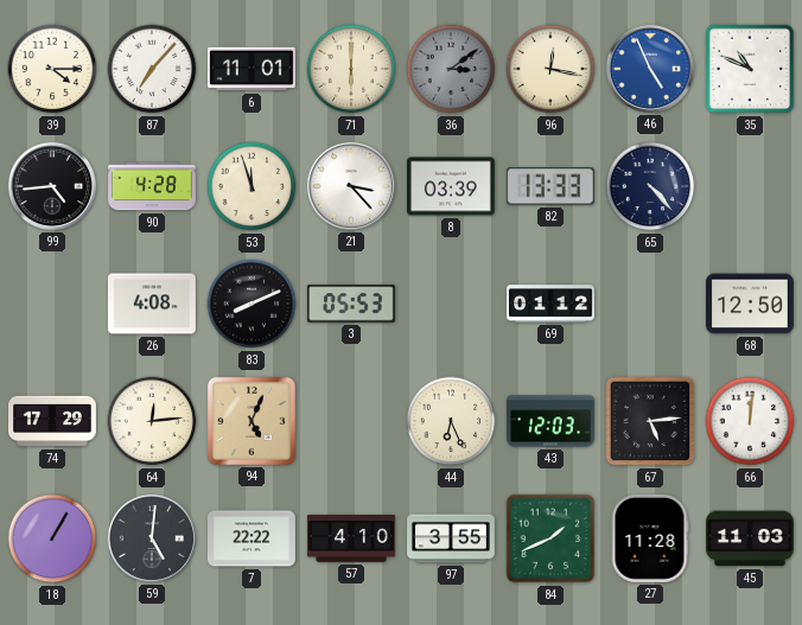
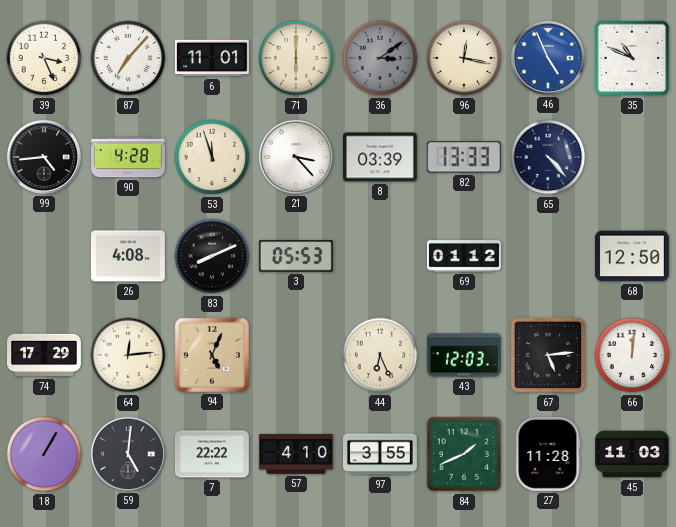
39: 4:15 -> 3:26
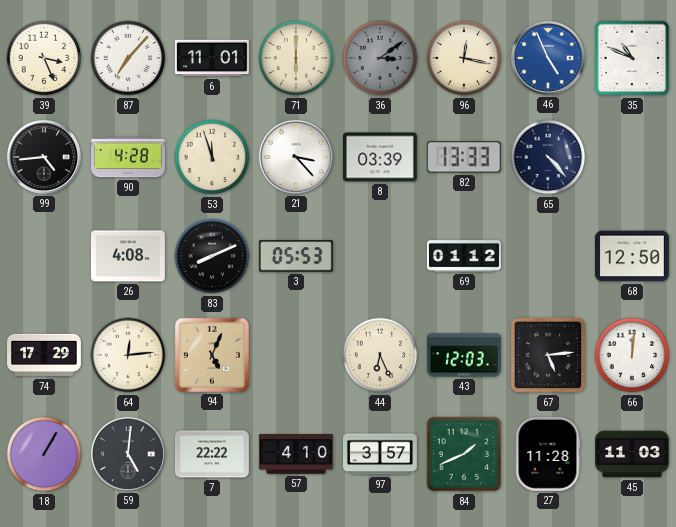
97: 3:55 -> 3:57
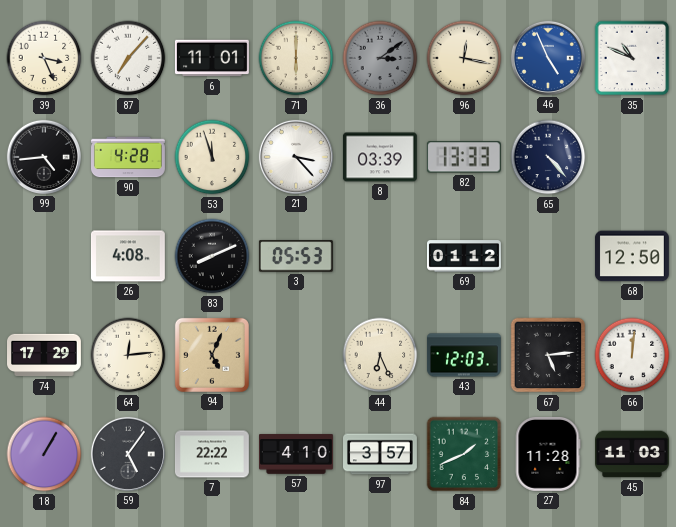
59: 5:01 -> 5:06
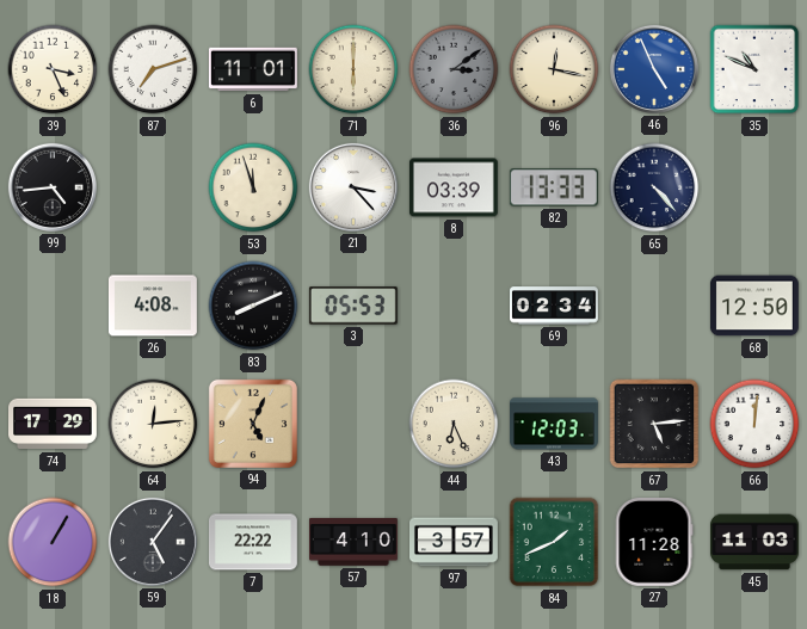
87: 7:07 -> 7:12
90: 4:28 -> none
69: 01:12 -> 02:34
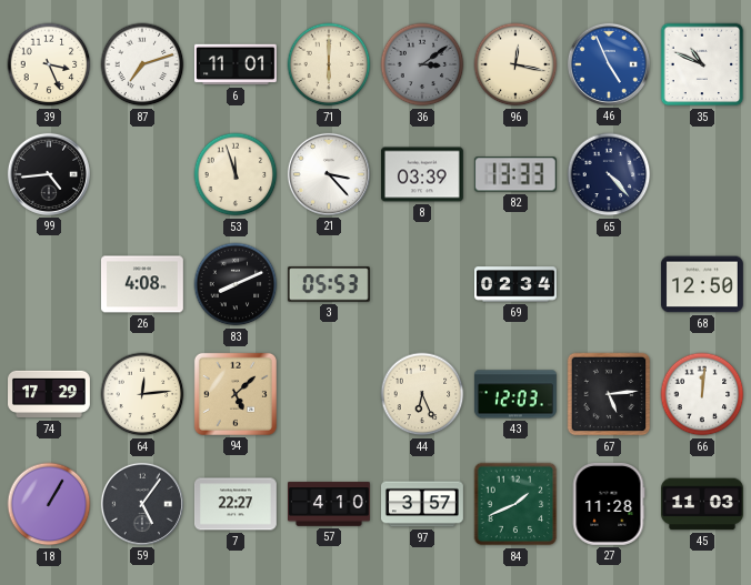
94: 5:04 -> 5:08
7: 22:22 -> 22:27
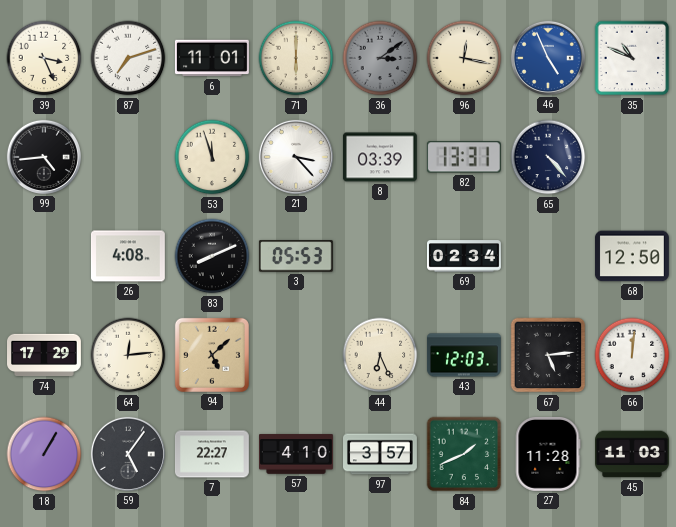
82: 13:33 -> 13:31
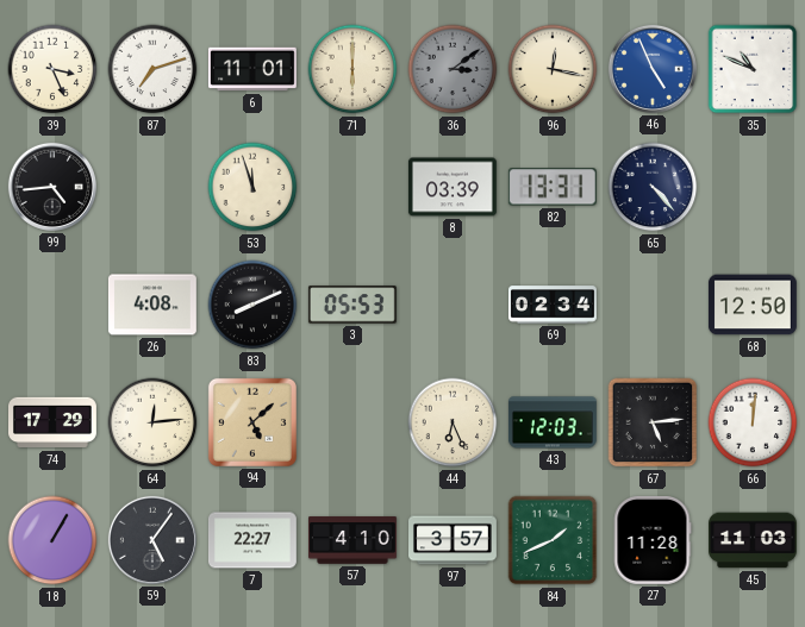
21: 3:23 -> none
